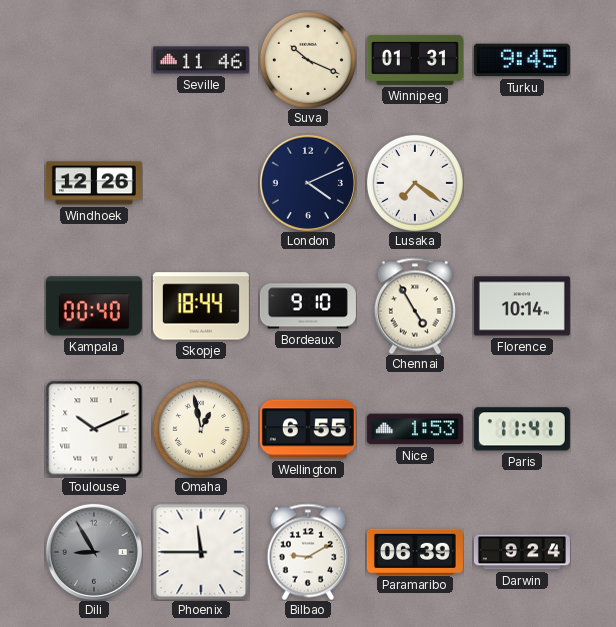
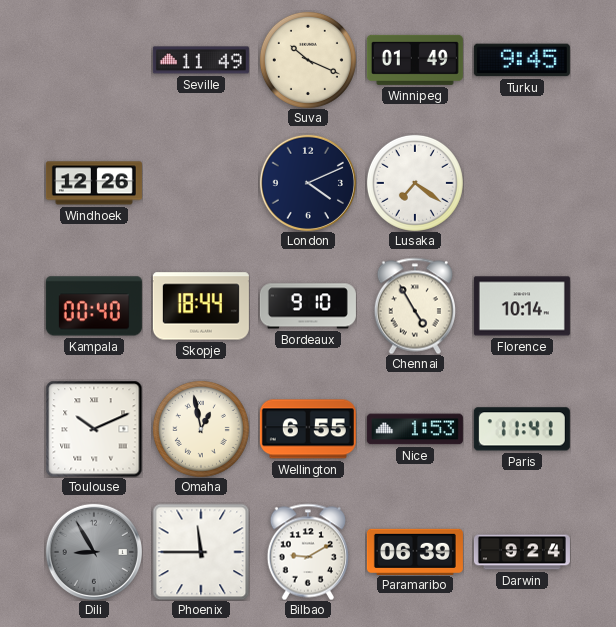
Seville: 11:46 -> 11:49
Winnipeg: 01:31 -> 01:49
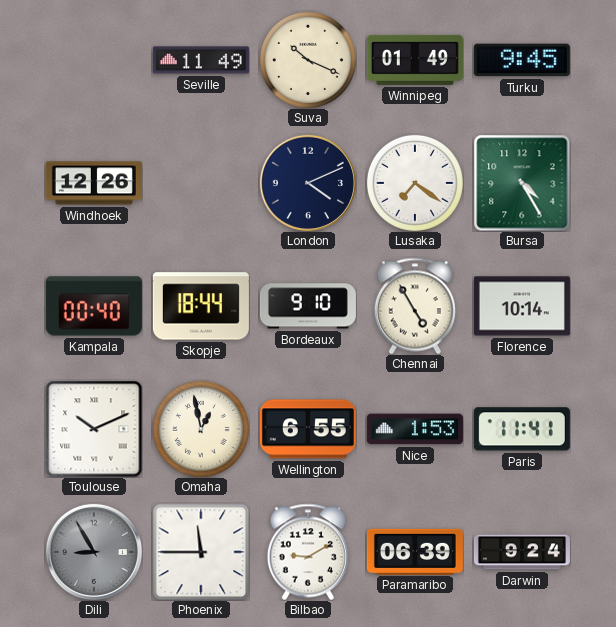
Bursa: none -> 4:25
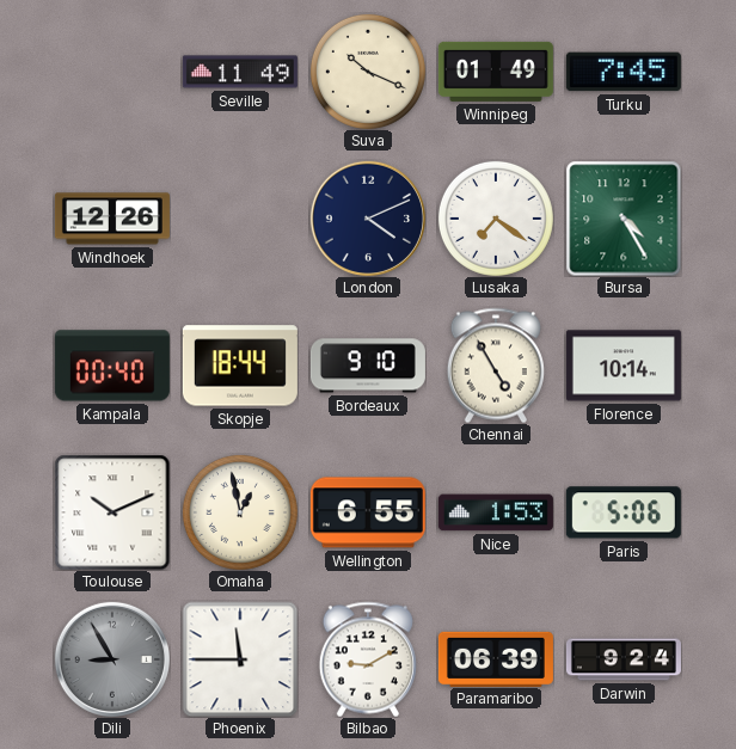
Turku: 9:45 -> 7:45
Paris: 11:41 -> 5:06
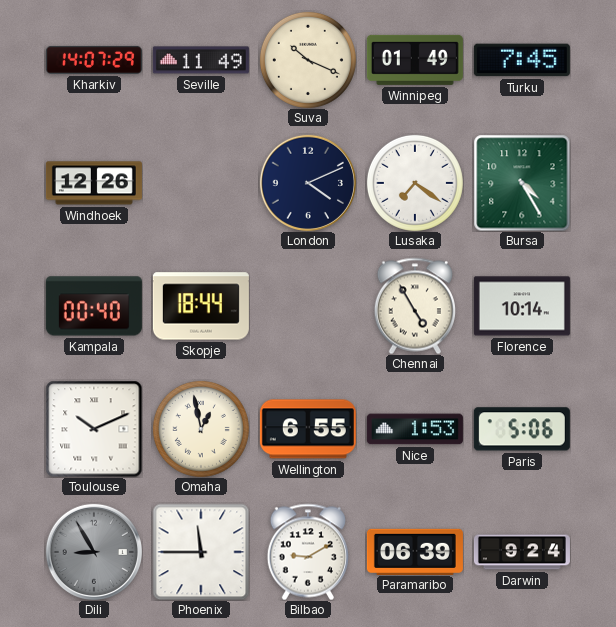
Kharkiv: none -> 14:07
Bordeaux: 9:10 -> none
